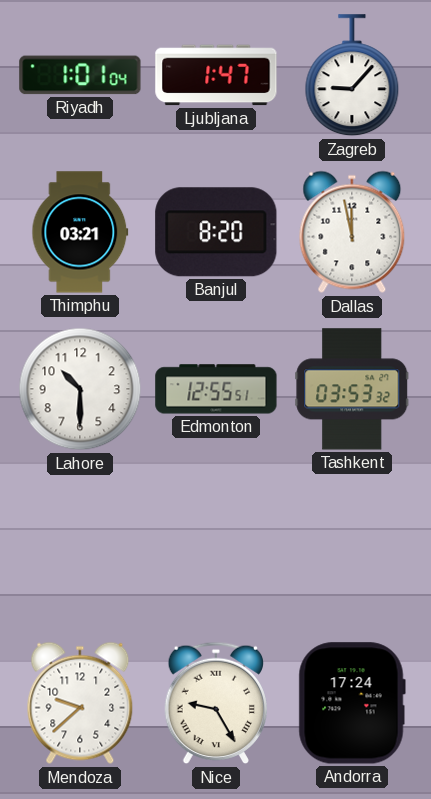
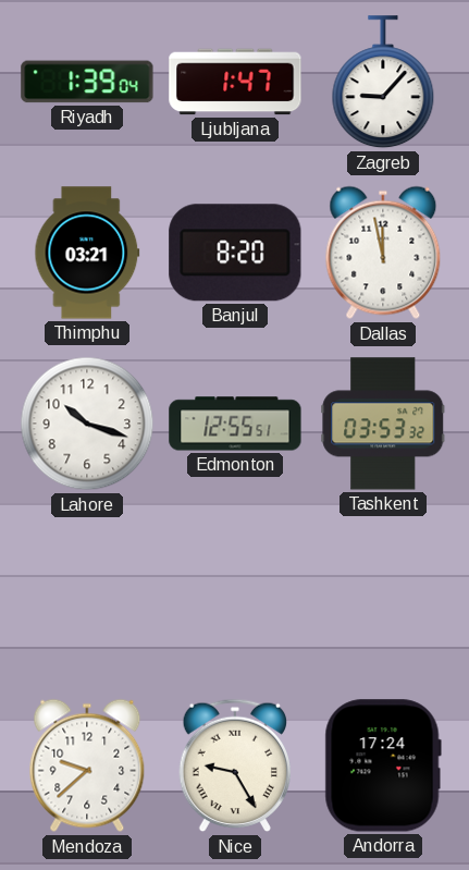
Riyadh: 1:01 -> 1:39
Lahore: 10:30 -> 10:18
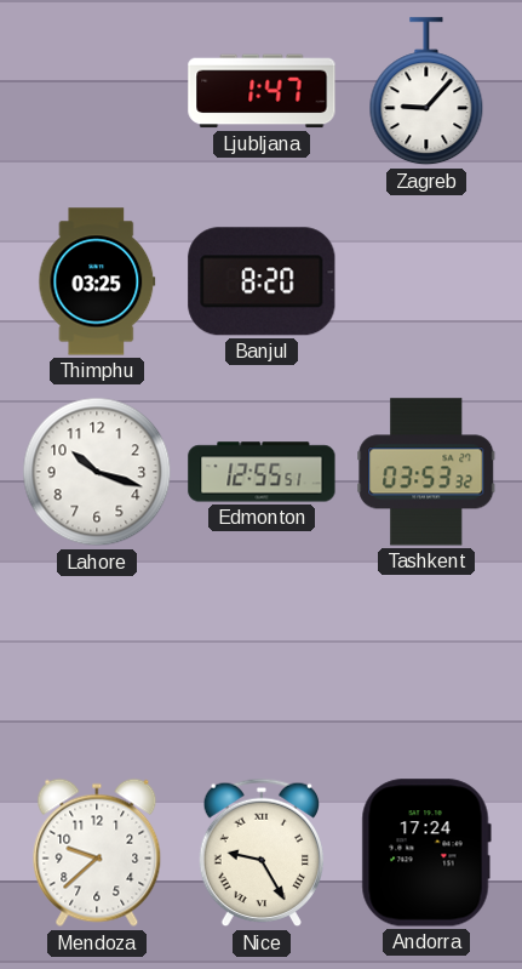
Riyadh: 1:39 -> none
Thimphu: 03:21 -> 03:25
Dallas: 11:58 -> none
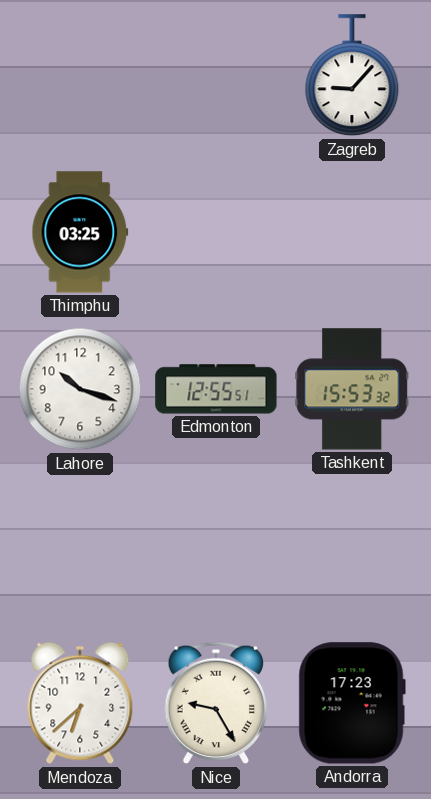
Ljubljana: 1:47 -> none
Banjul: 8:20 -> none
Tashkent: 03:53 -> 15:53
Mendoza: 9:38 -> 6:38
Andorra: 17:24 -> 17:23
